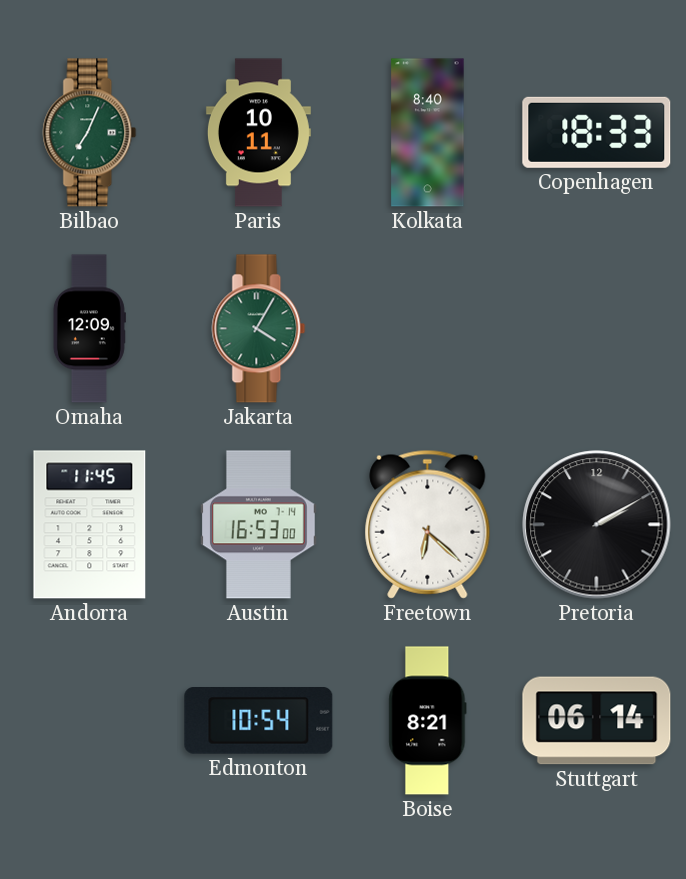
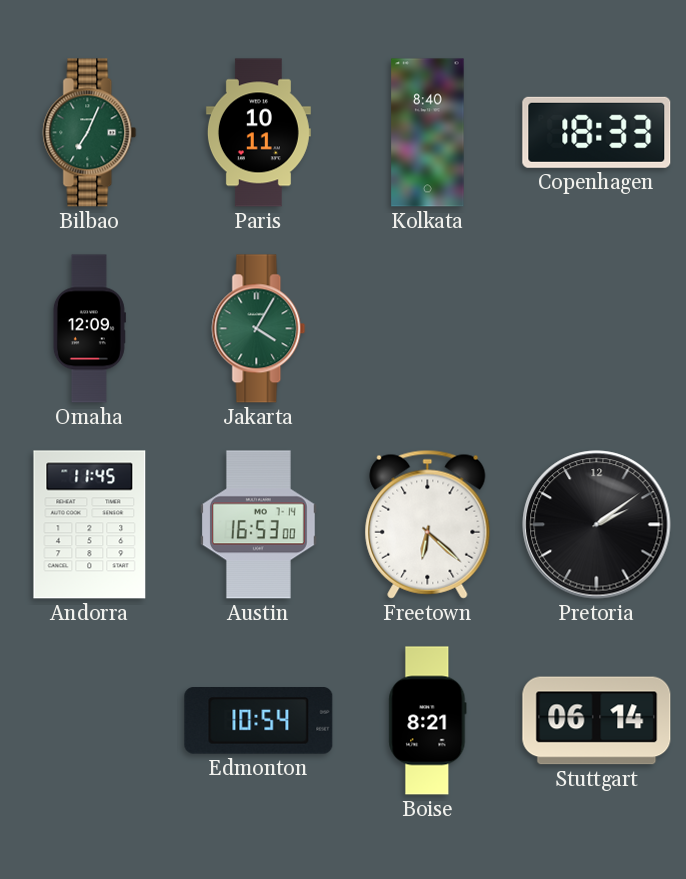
Pretoria: 2:10 -> 2:09
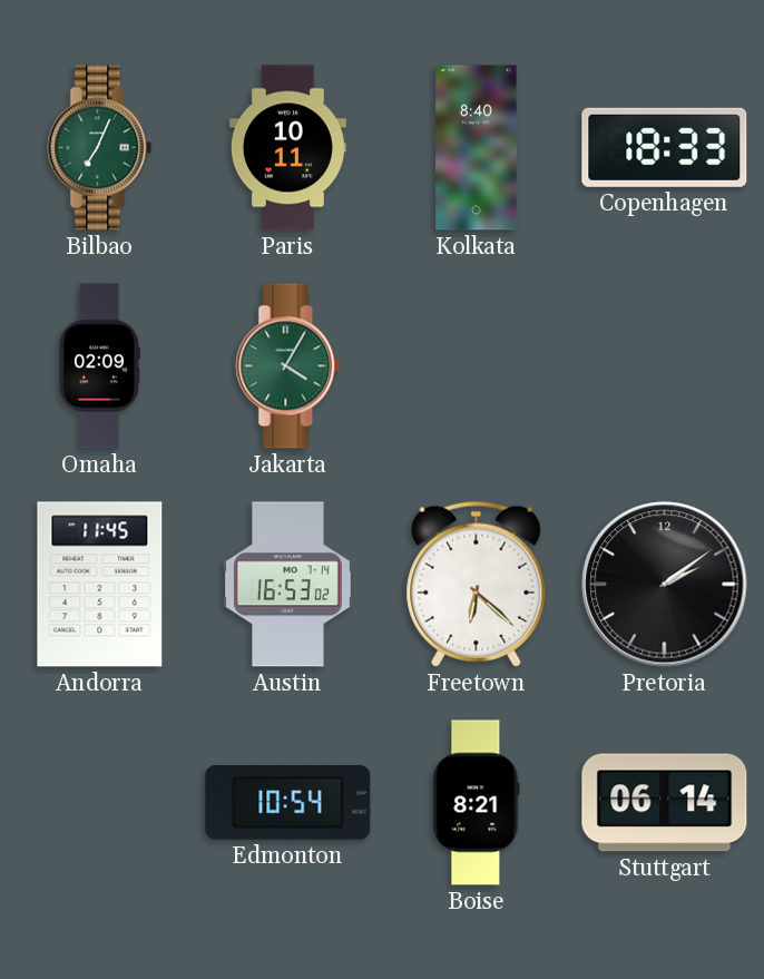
Omaha: 12:09 -> 02:09
Austin: 16:53:00 -> 16:53:02
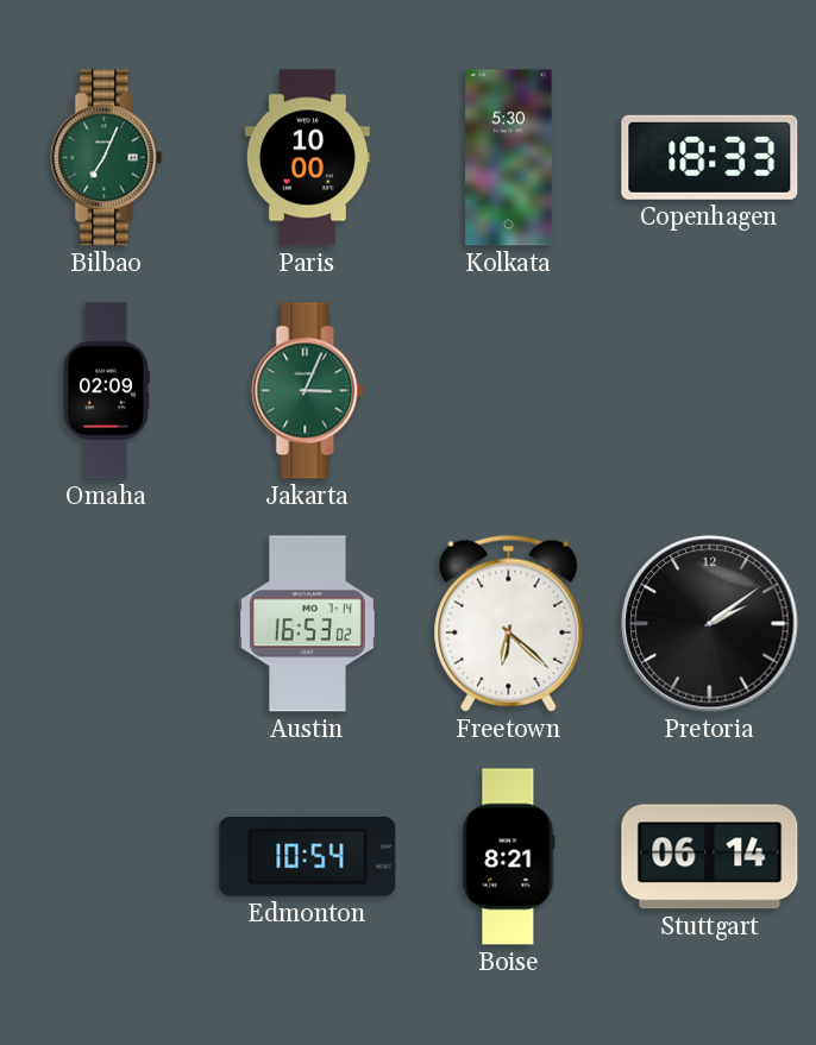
Paris: 10:11 -> 10:00
Kolkata: 8:40 -> 5:30
Jakarta: 4:05 -> 3:04
Andorra: 11:45 -> none
